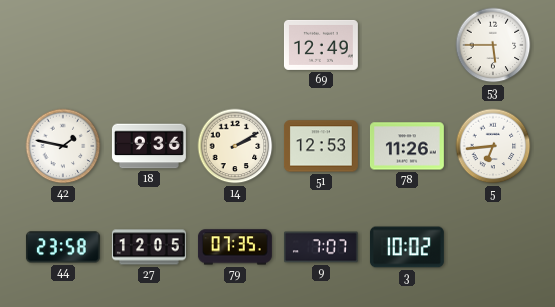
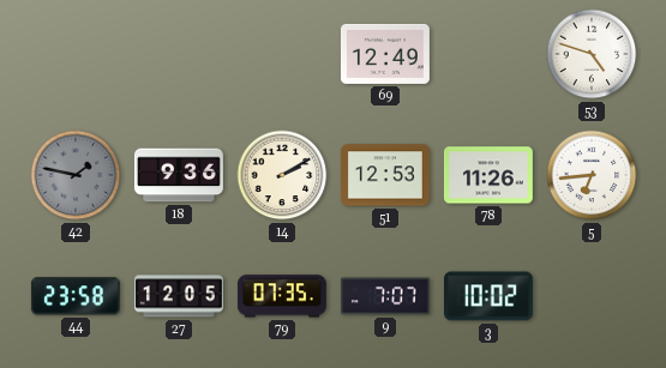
53: 5:45 -> 4:48
42 dial: white -> grey
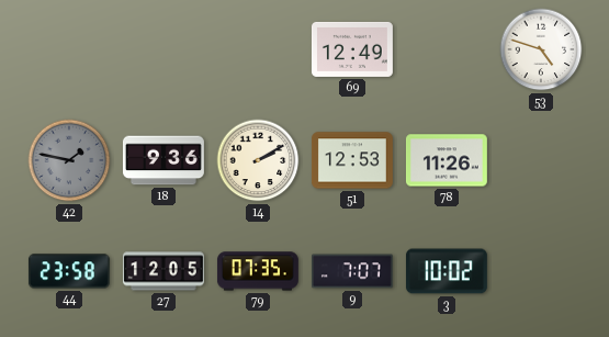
5: 6:44 -> none
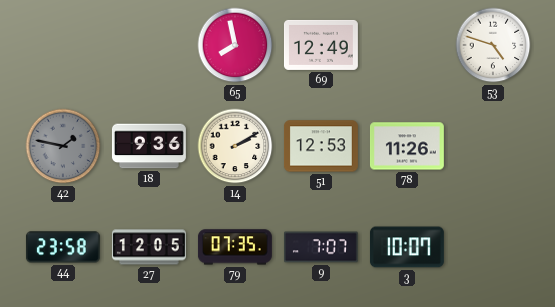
65: none -> 7:58
3: 10:02 -> 10:07
